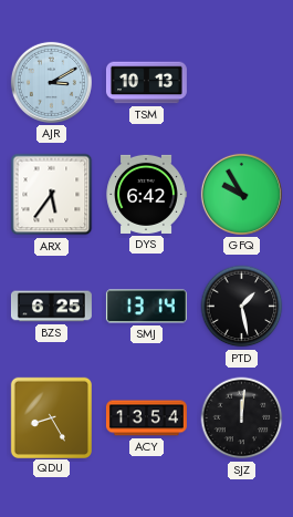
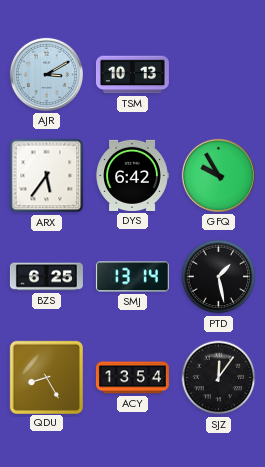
SJZ: 12:01 -> 12:06
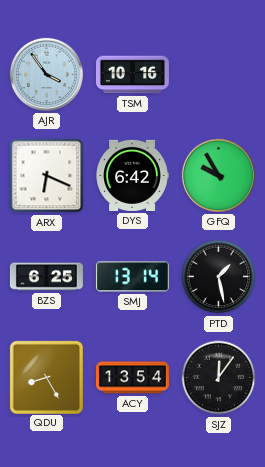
AJR: 3:10 -> 3:54
TSM: 10:13 -> 10:16
ARX: 5:36 -> 6:19
